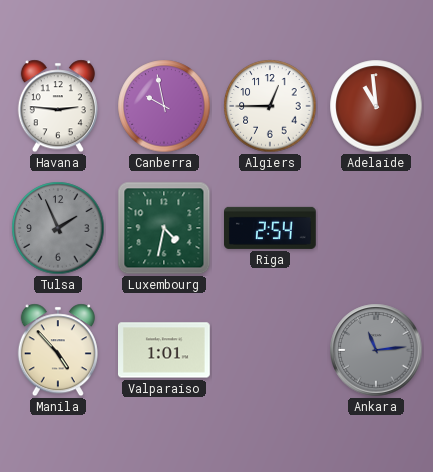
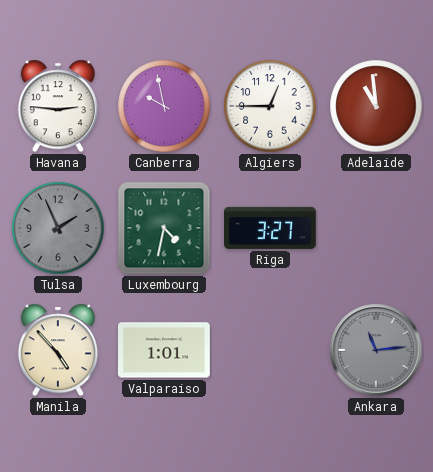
Riga: 2:54 -> 3:27
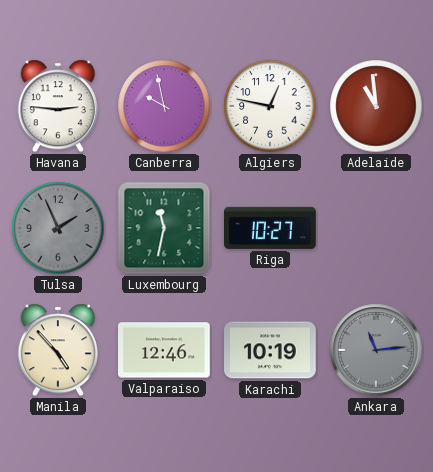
Algiers: 12:45 -> 12:47
Luxembourg: 4:32 -> 11:32
Riga: 3:27 -> 10:27
Valparaiso: 1:01 -> 12:46
Karachi: none -> 10:19
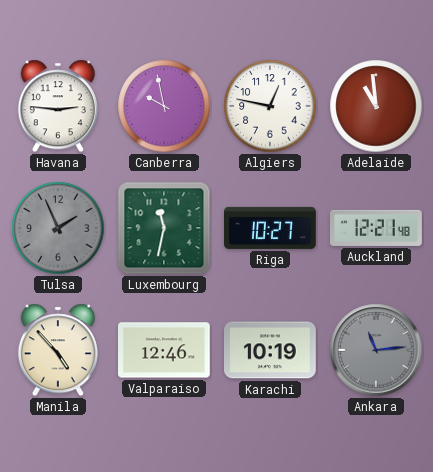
Auckland: none -> 12:21
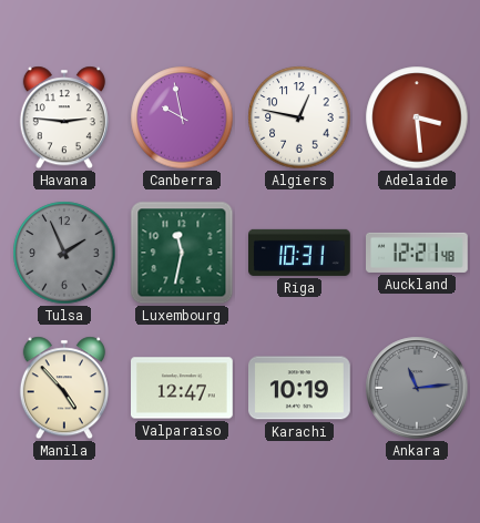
Adelaide: 10:59 -> 3:29
Riga: 10:27 -> 10:31
Valparaiso: 12:46 -> 12:47
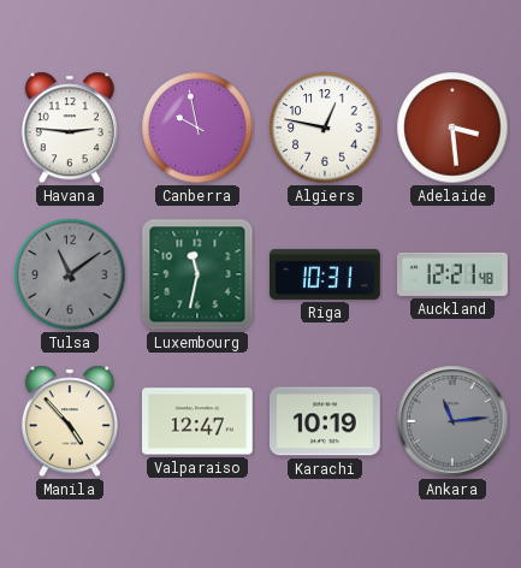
Tulsa: 1:56 -> 11:09
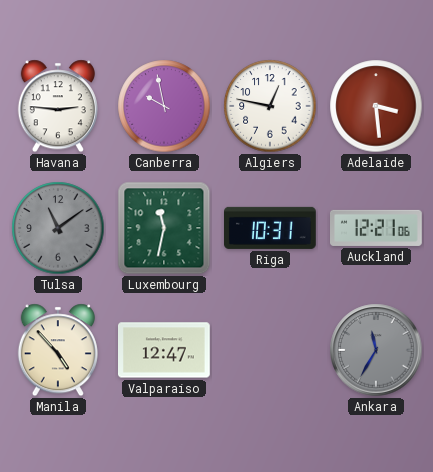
Auckland: 12:21:48 -> 12:21:06
Karachi: 10:19 -> none
Ankara: 11:14 -> 11:35
